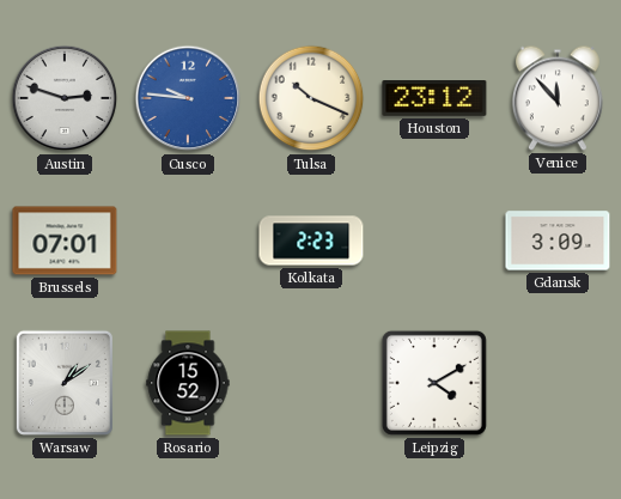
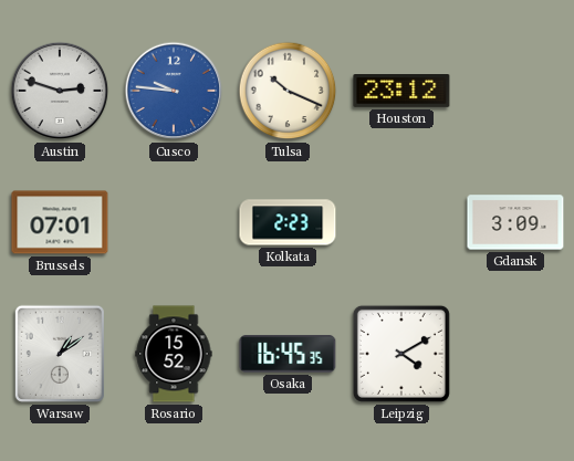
Venice: 11:53 -> none
Osaka: none -> 16:45
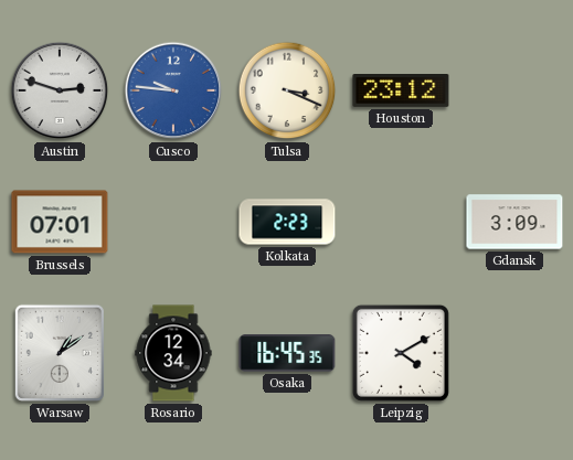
Tulsa: 10:19 -> 3:19
Rosario: 15:52 -> 12:34
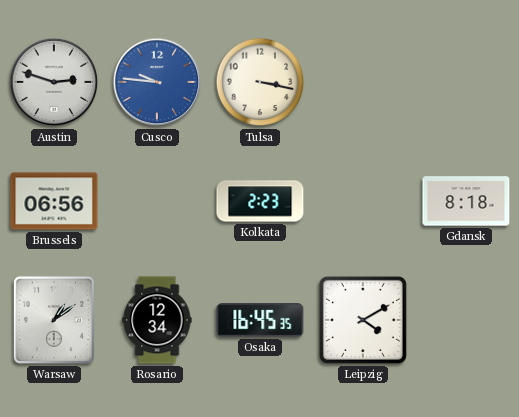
Tulsa: 3:19 -> 3:17
Houston: 23:12 -> none
Brussels: 07:01 -> 06:56
Gdansk: 3:09 -> 8:18
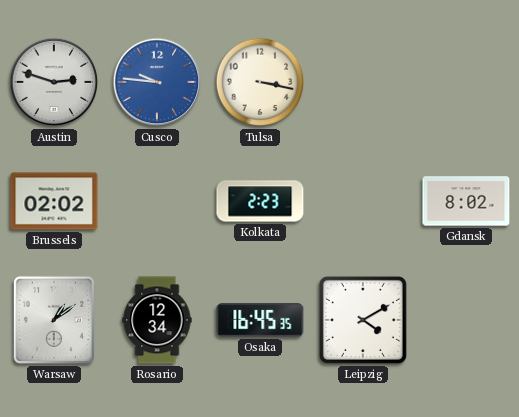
Brussels: 06:56 -> 02:02
Gdansk: 8:18 -> 8:02
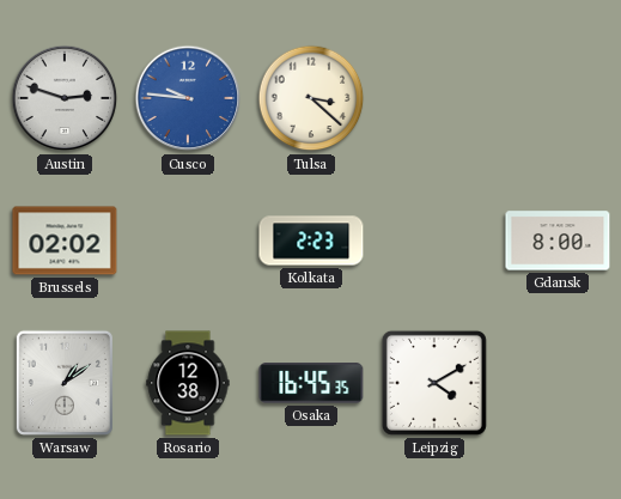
Tulsa: 3:17 -> 3:22
Gdansk: 8:02 -> 8:00
Rosario: 12:34 -> 12:38
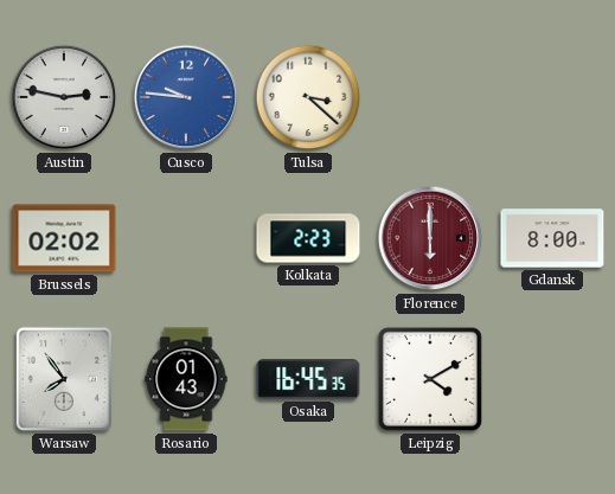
Austin: 2:48 -> 2:47
Florence: none -> 6:00
Warsaw: 1:09 -> 7:54
Rosario: 12:38 -> 01:43
